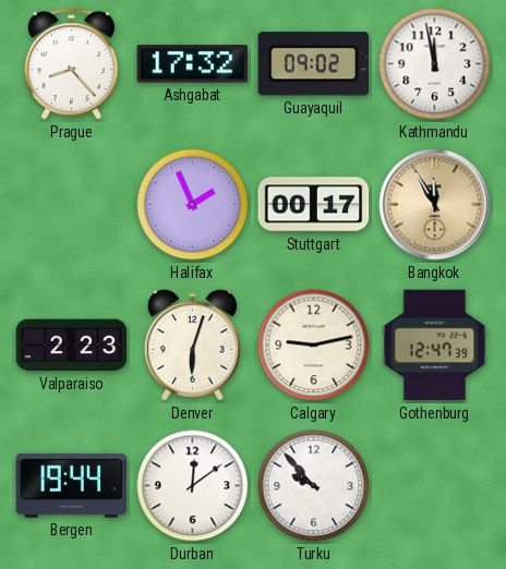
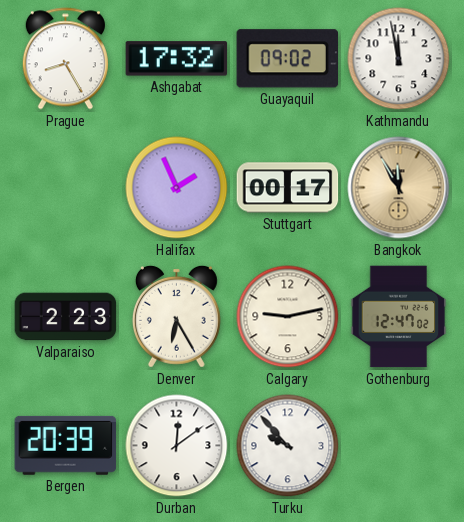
Prague: 8:23 -> 8:25
Denver: 6:03 -> 6:25
Gothenburg: 12:47:39 -> 12:47:02
Bergen: 19:44 -> 20:39
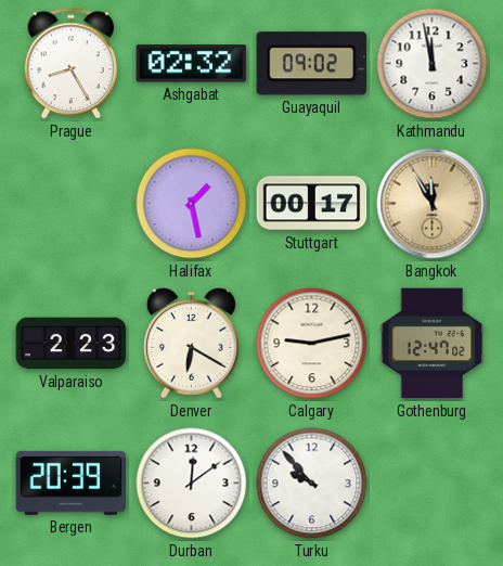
Ashgabat: 17:32 -> 02:32
Halifax: 1:56 -> 1:28
Denver: 6:25 -> 6:20
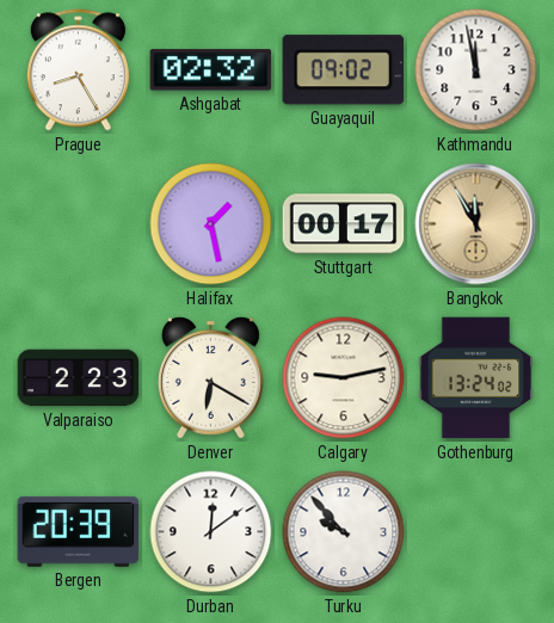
Gothenburg: 12:47 -> 13:24
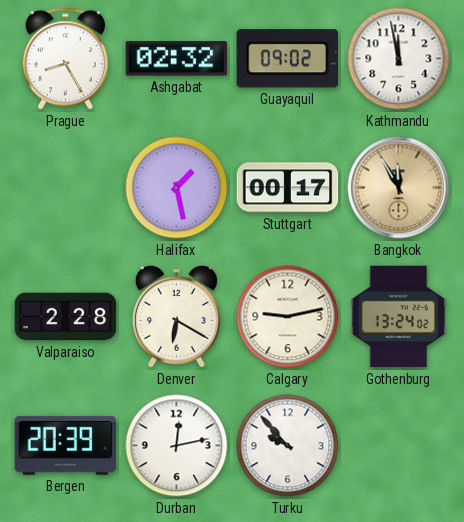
Valparaiso: 2:23 -> 2:28
Durban: 12:09 -> 12:13
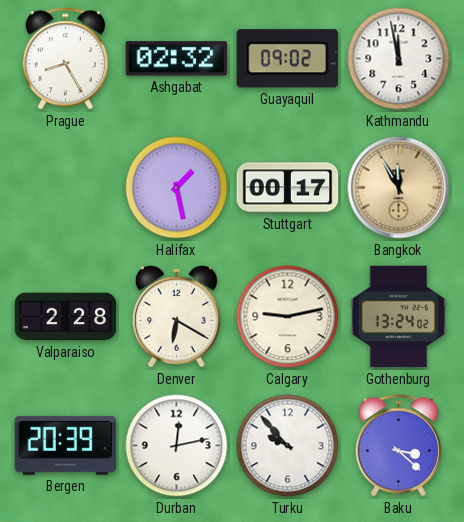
Baku: none -> 3:22
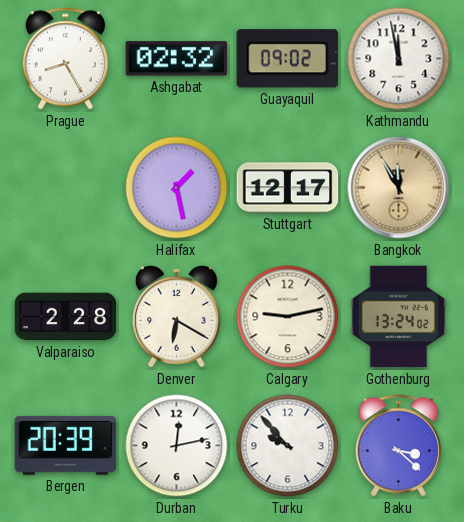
Stuttgart: 00:17 -> 12:17
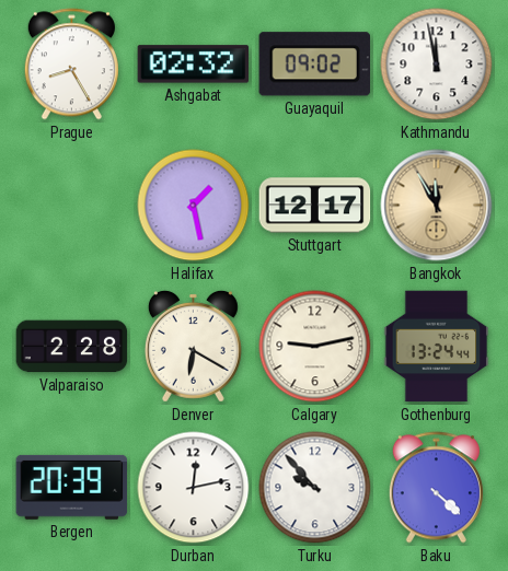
Gothenburg: 13:24:02 -> 13:24:44
Baku: 3:22 -> 4:22
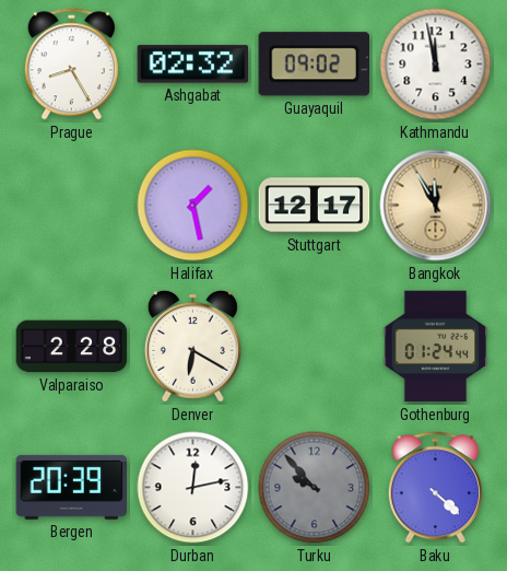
Calgary: 9:13 -> none
Gothenburg: 13:24 -> 01:24
Turku dial: white -> grey
